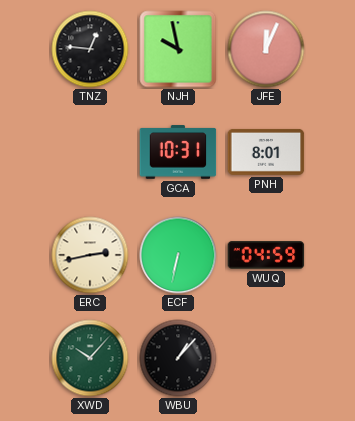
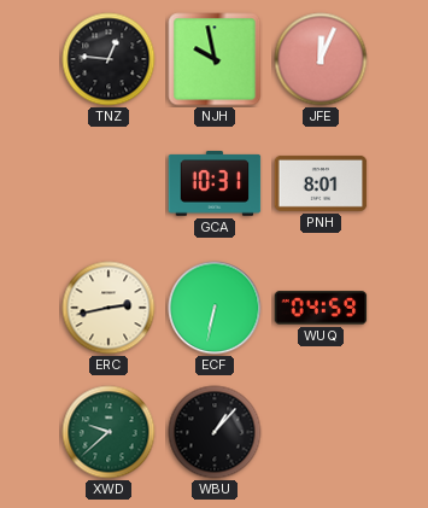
XWD: 10:07 -> 9:38
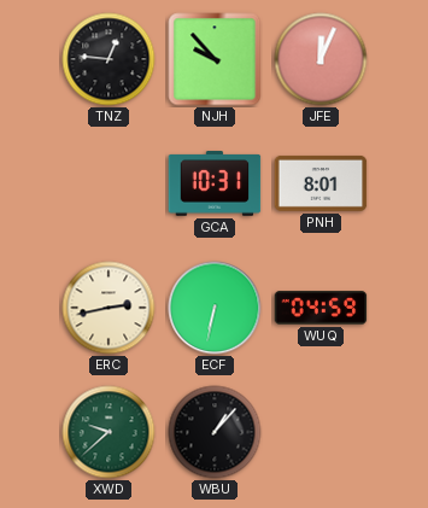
NJH: 9:58 -> 9:53
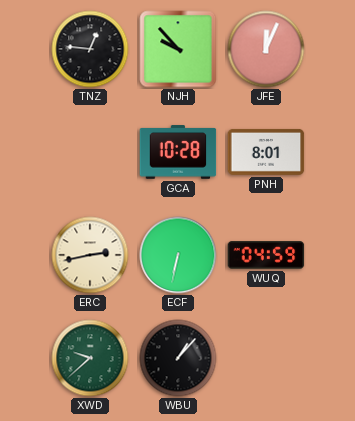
GCA: 10:31 -> 10:28
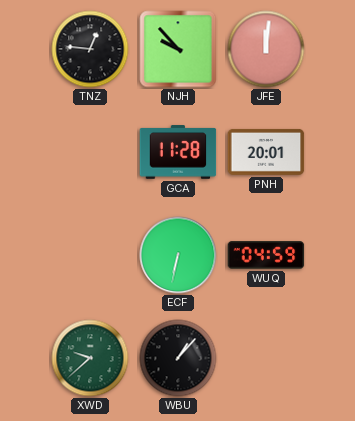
JFE: 12:04 -> 12:01
GCA: 10:28 -> 11:28
PNH: 8:01 -> 20:01
ERC: 2:43 -> none
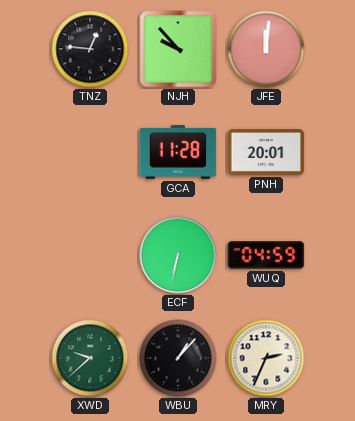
MRY: none -> 2:34
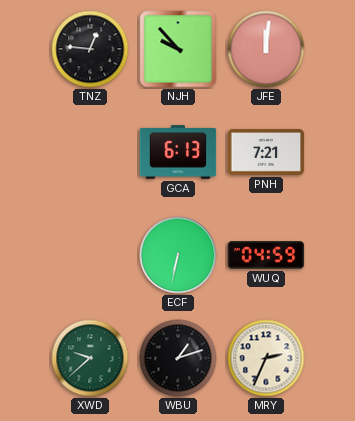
GCA: 11:28 -> 6:13
PNH: 20:01 -> 7:21
WBU: 1:07 -> 1:12
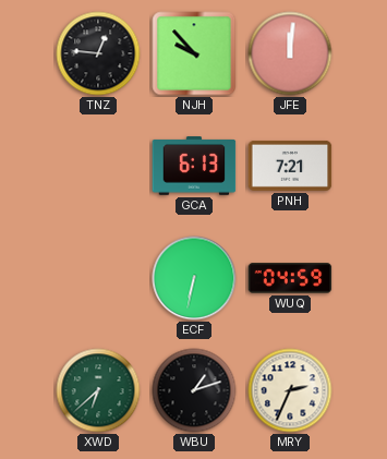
XWD: 9:38 -> 6:38
